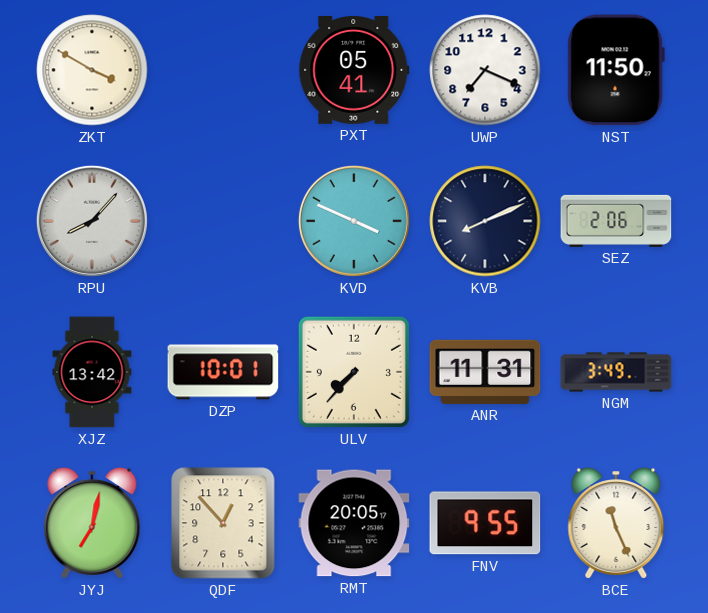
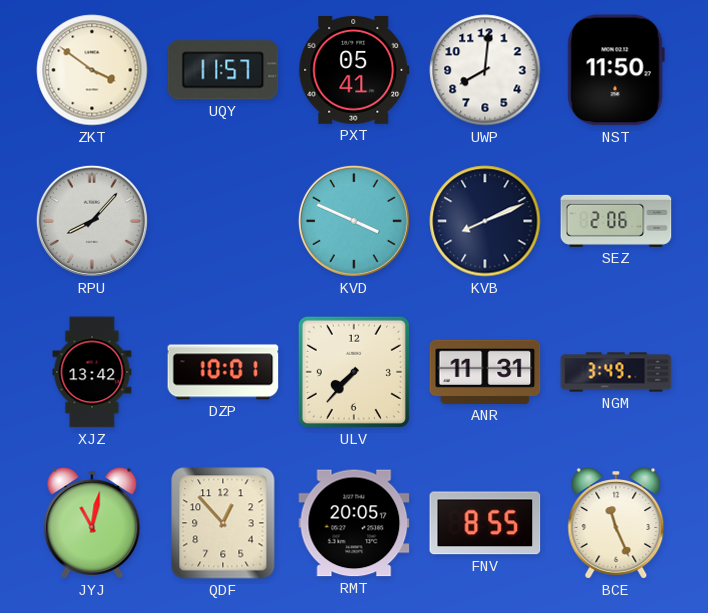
ZKT: 3:50 -> 3:51
UQY: none -> 11:57
UWP: 7:19 -> 8:01
JYJ: 7:02 -> 11:02
FNV: 9:55 -> 8:55
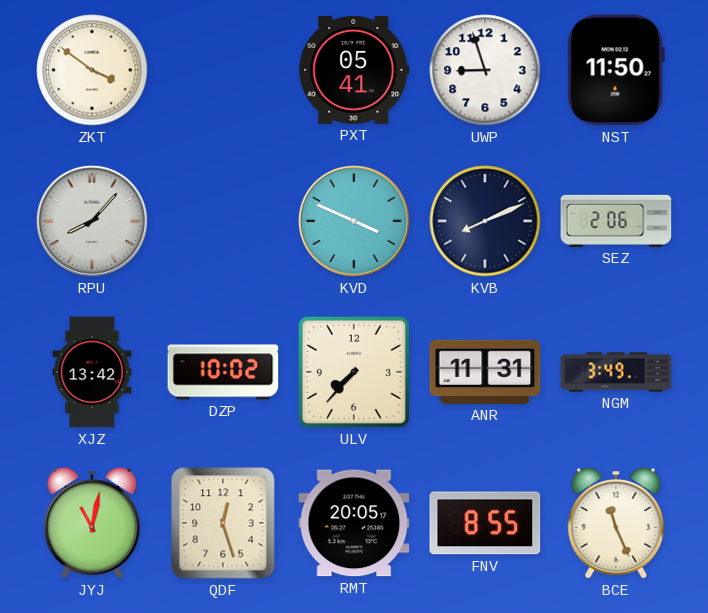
UQY: 11:57 -> none
UWP: 8:01 -> 8:57
DZP: 10:01 -> 10:02
QDF: 12:53 -> 12:27
